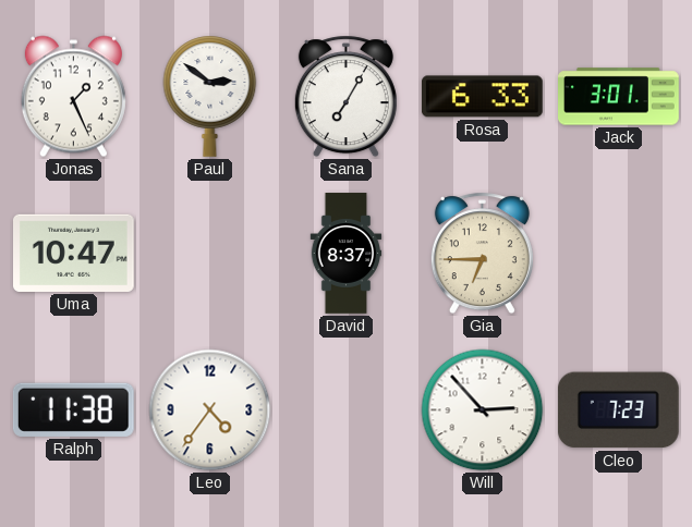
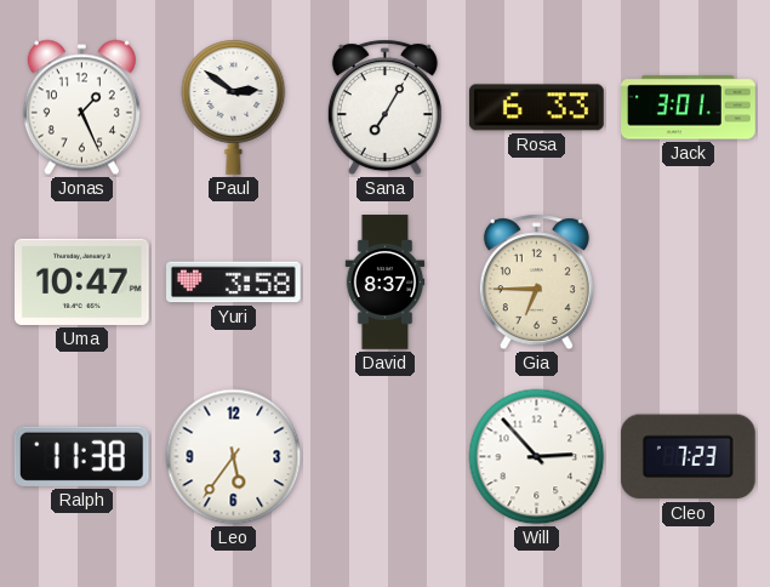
Yuri: none -> 3:58
Leo: 4:36 -> 5:36
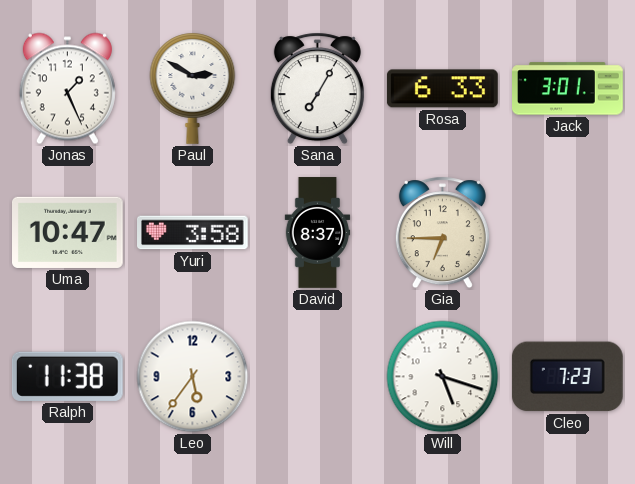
Paul: 2:51 -> 2:50
Will: 2:53 -> 5:18
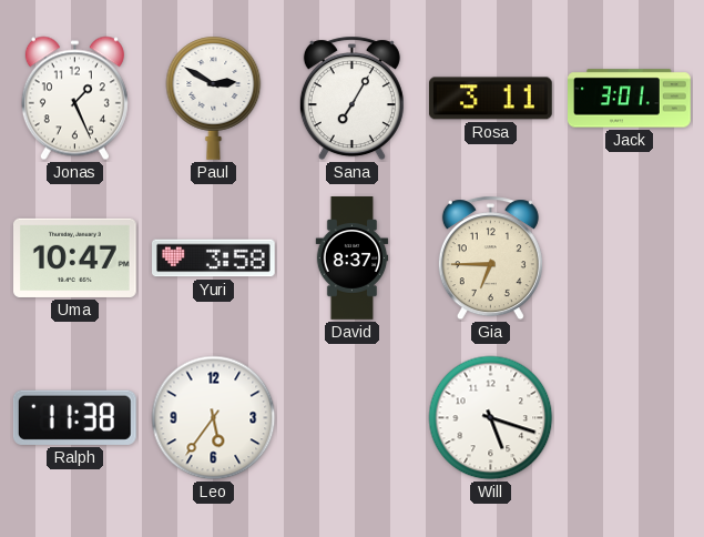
Rosa: 6:33 -> 3:11
Cleo: 7:23 -> none
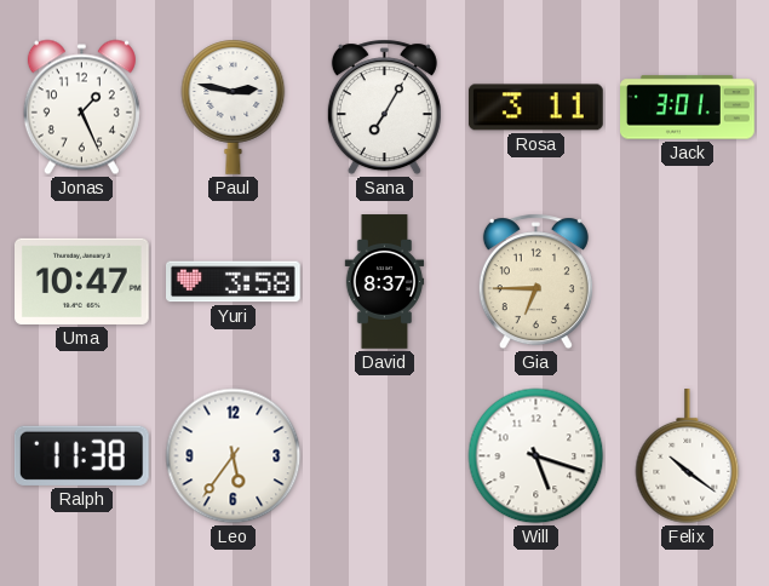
Paul: 2:50 -> 2:47
Felix: none -> 10:21
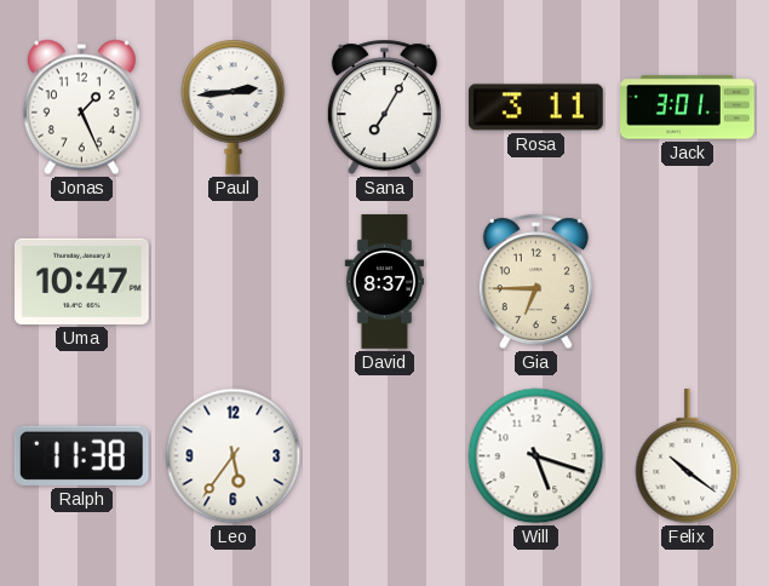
Paul: 2:47 -> 2:44
Yuri: 3:58 -> none
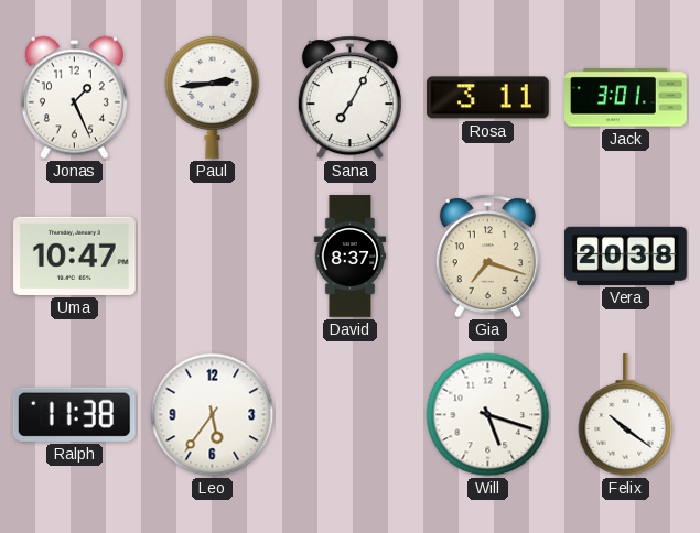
Gia: 6:45 -> 7:18
Vera: none -> 20:38
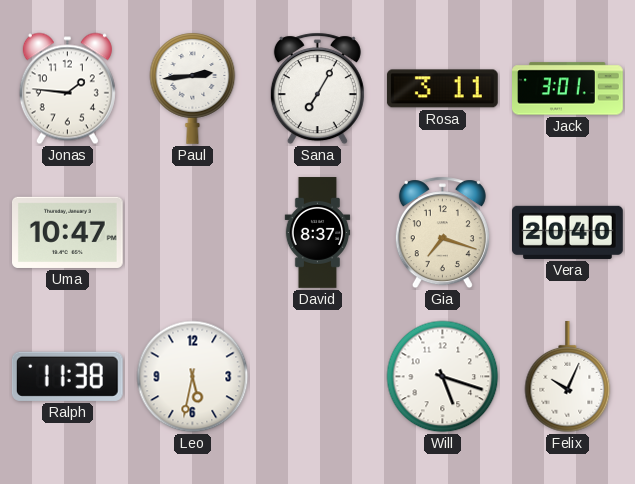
Jonas: 1:26 -> 1:46
Vera: 20:38 -> 20:40
Leo: 5:36 -> 5:32
Felix: 10:21 -> 10:04
